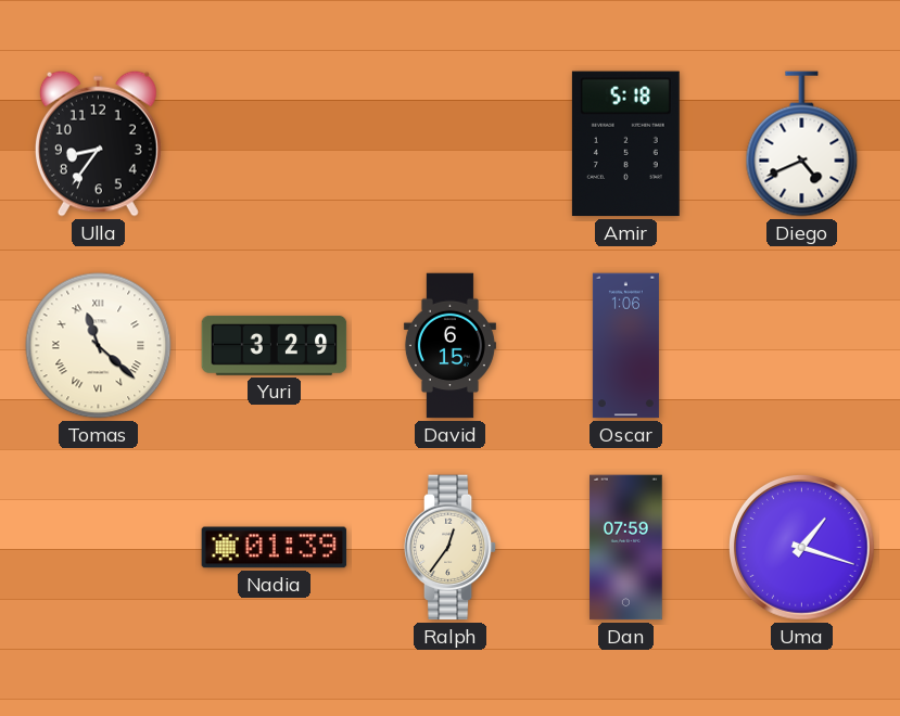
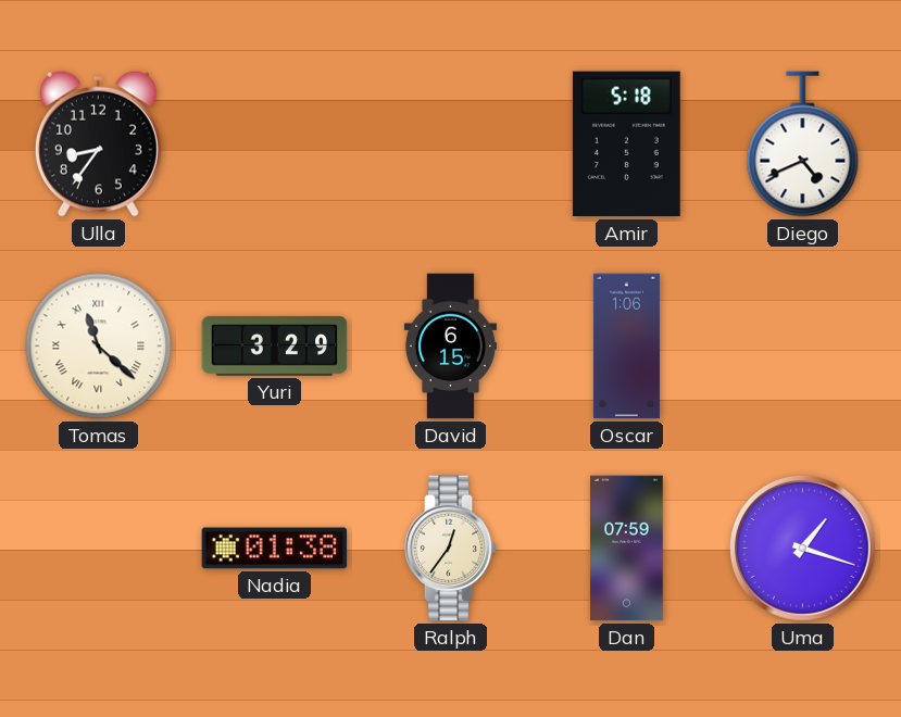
Nadia: 01:39 -> 01:38
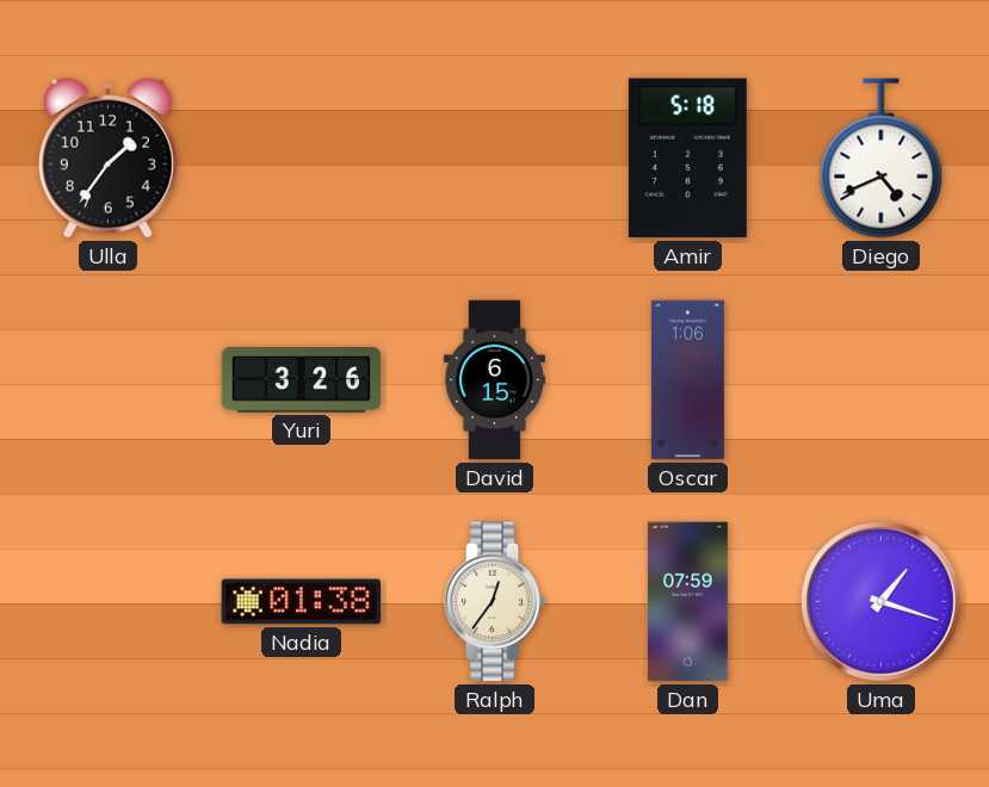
Ulla: 8:36 -> 1:36
Tomas: 11:22 -> none
Yuri: 3:29 -> 3:26
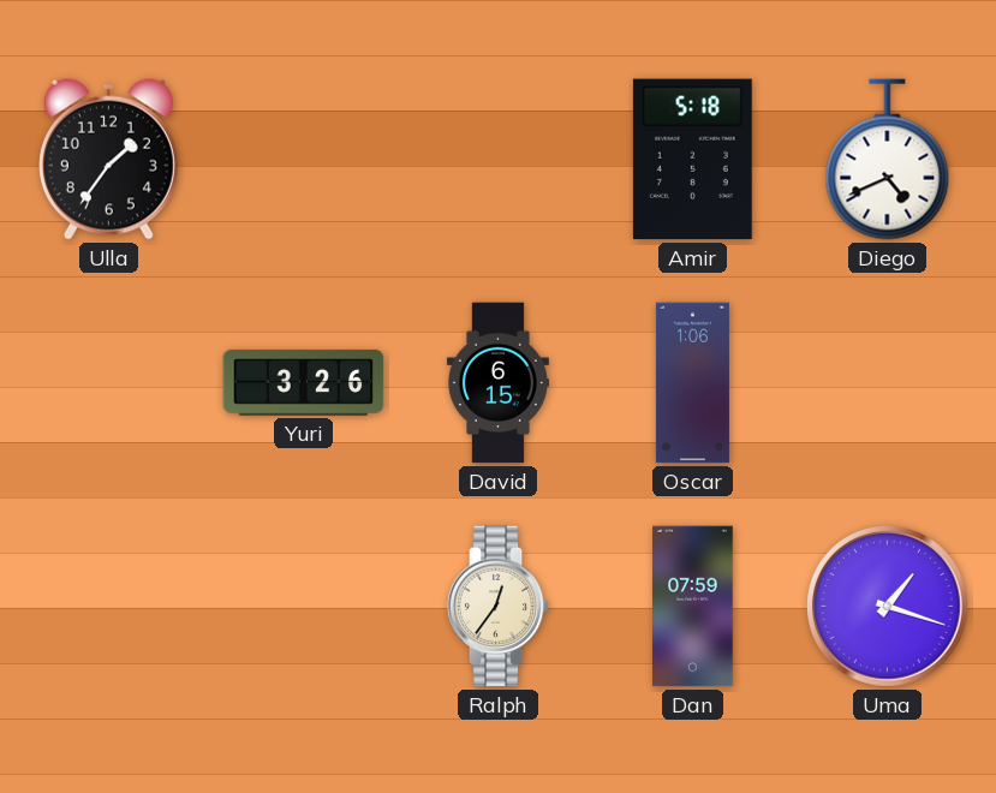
Nadia: 01:38 -> none
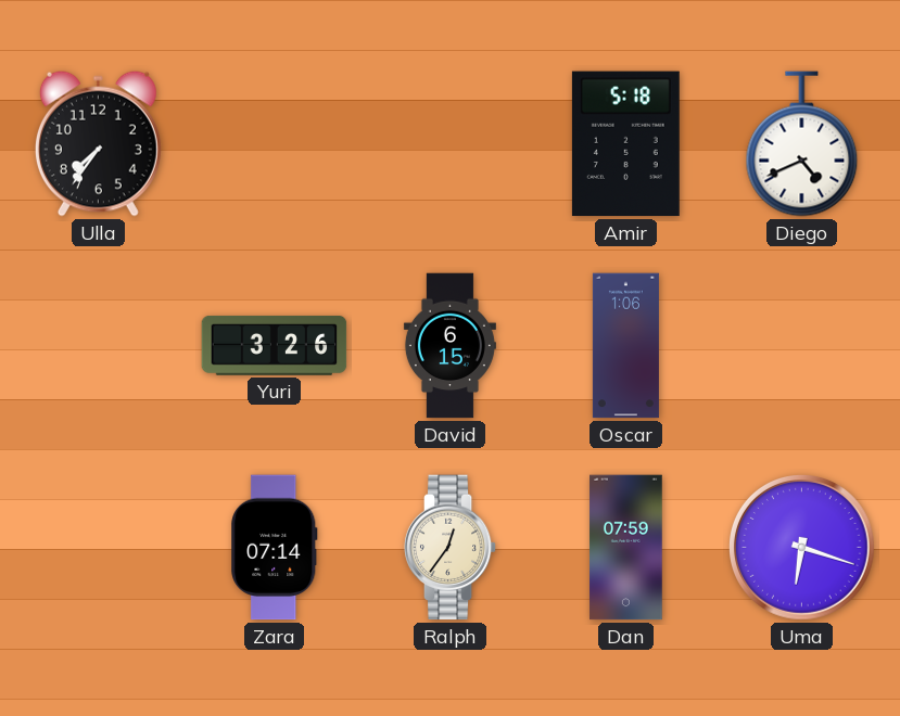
Ulla: 1:36 -> 7:36
Zara: none -> 07:14
Uma: 1:18 -> 6:18
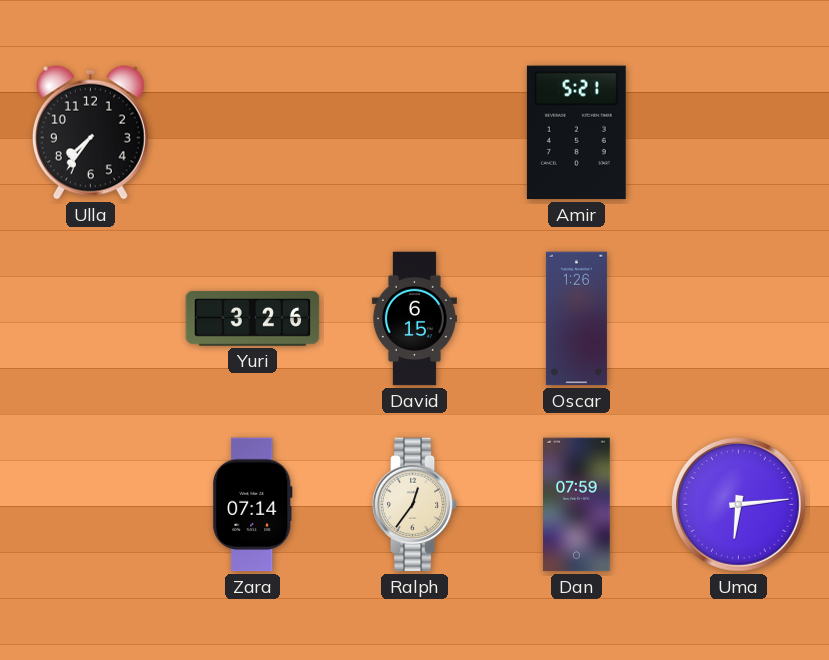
Amir: 5:18 -> 5:21
Diego: 4:41 -> none
Oscar: 1:06 -> 1:26
Uma: 6:18 -> 6:14
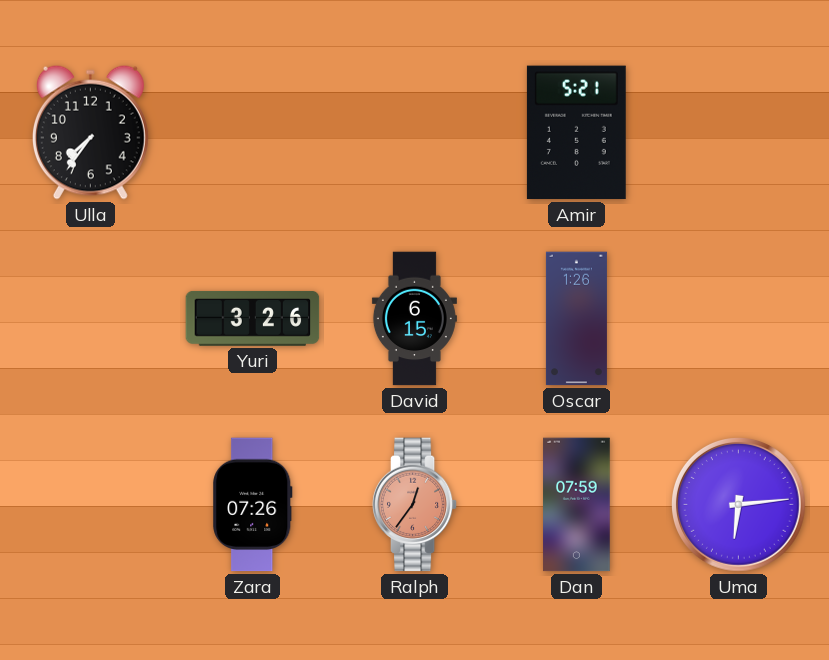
Zara: 07:14 -> 07:26
Ralph dial: cream -> salmon
